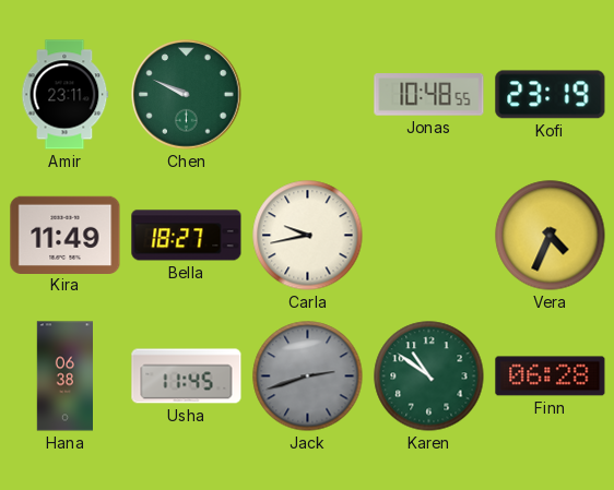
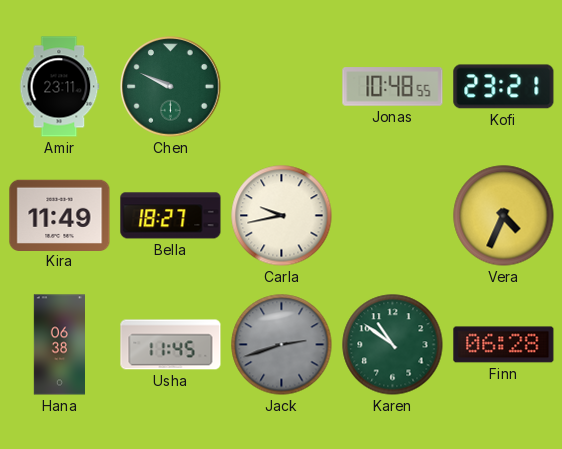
Kofi: 23:19 -> 23:21
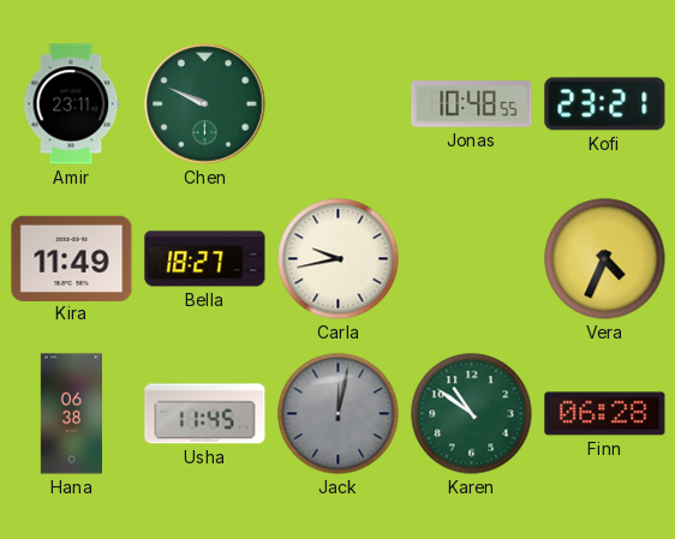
Jack: 2:42 -> 12:02
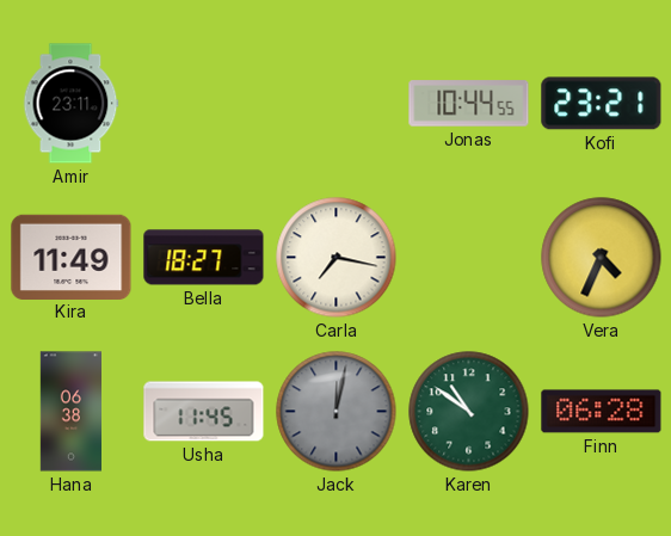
Chen: 9:49 -> none
Jonas: 10:48 -> 10:44
Carla: 9:43 -> 7:17
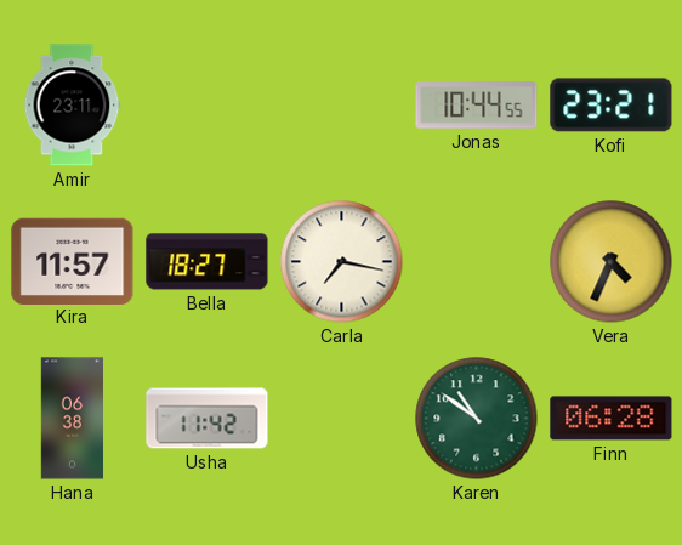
Kira: 11:49 -> 11:57
Usha: 11:45 -> 11:42
Jack: 12:02 -> none
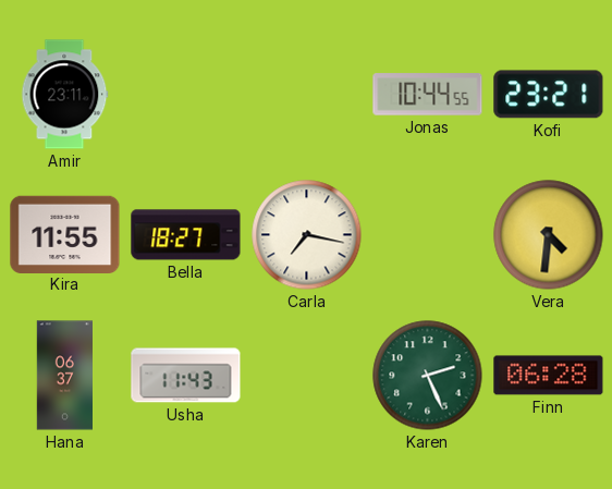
Kira: 11:57 -> 11:55
Vera: 4:34 -> 4:31
Hana: 06:38 -> 06:37
Usha: 11:42 -> 11:43
Karen: 10:51 -> 2:26
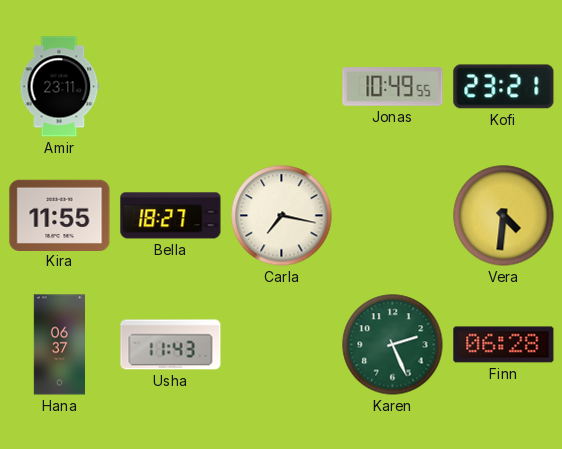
Jonas: 10:44 -> 10:49
